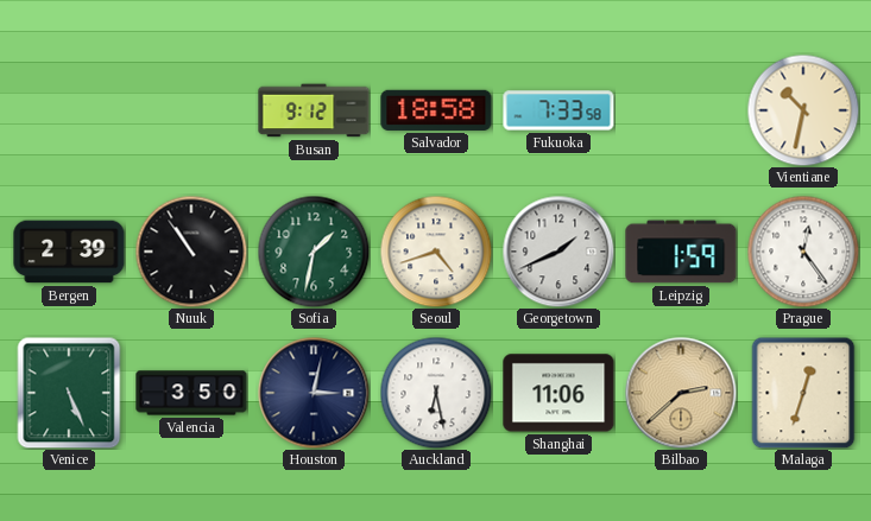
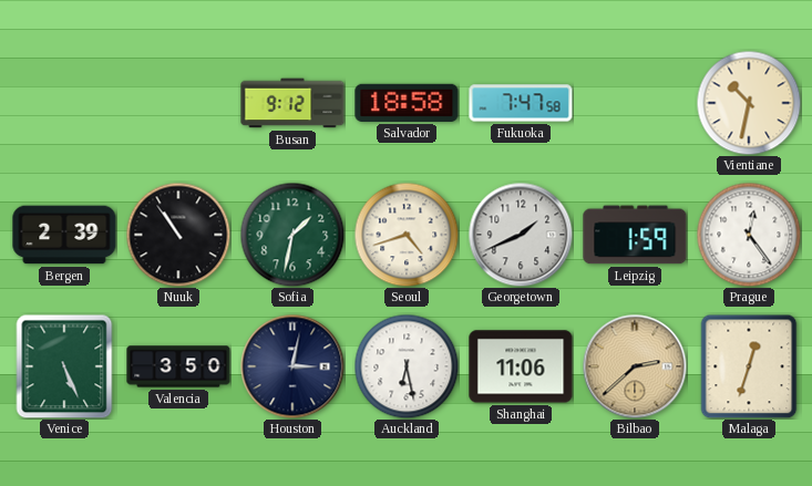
Fukuoka: 7:33 -> 7:47
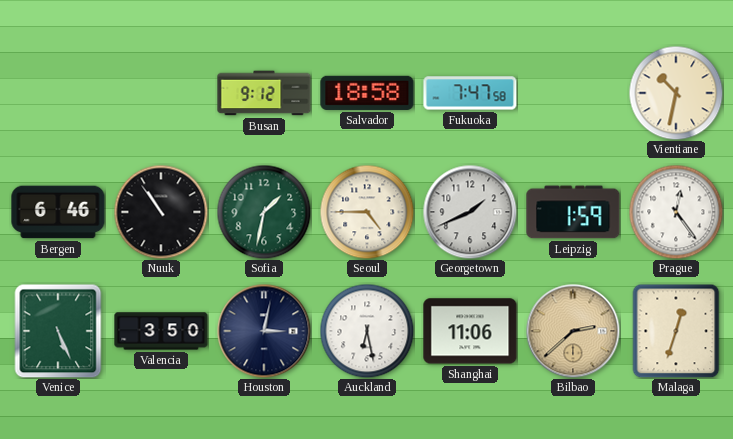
Bergen: 2:39 -> 6:46
Seoul: 4:42 -> 4:45
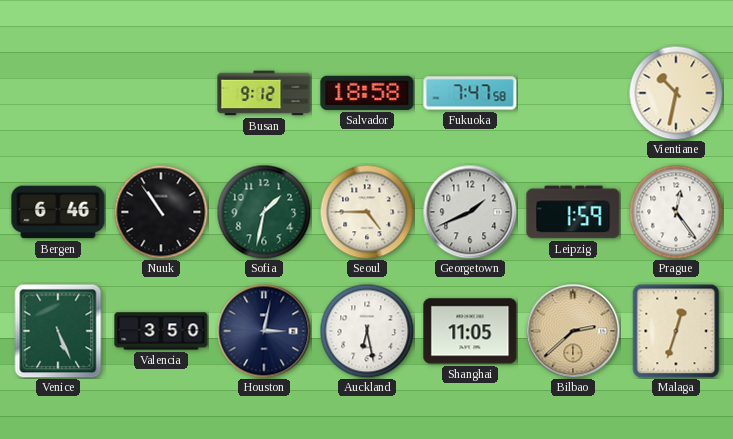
Shanghai: 11:06 -> 11:05
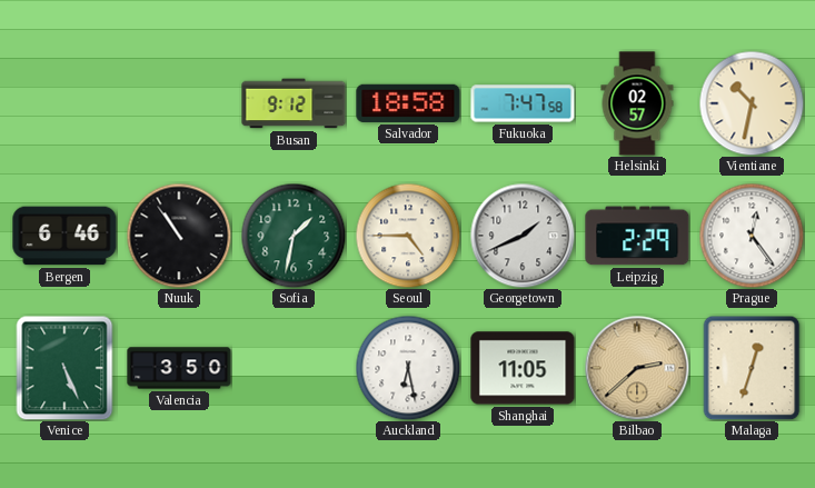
Helsinki: none -> 02:57
Leipzig: 1:59 -> 2:29
Houston: 3:02 -> none
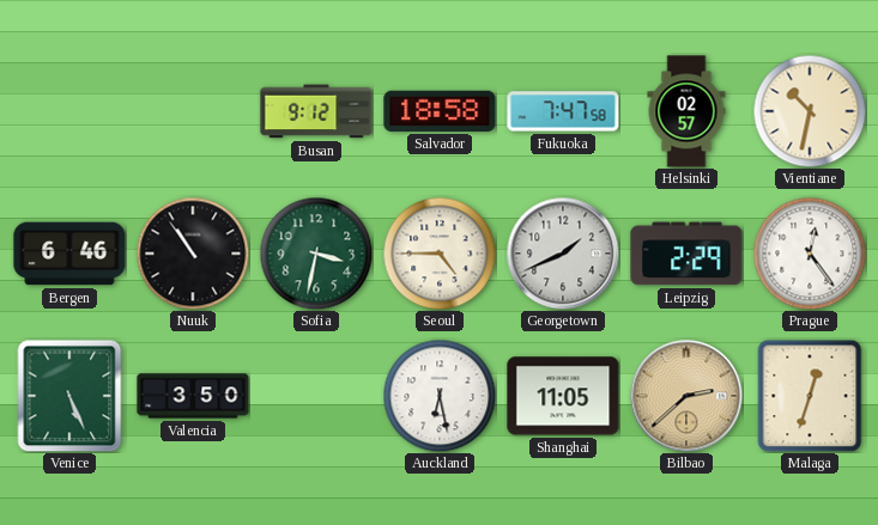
Sofia: 1:32 -> 3:32
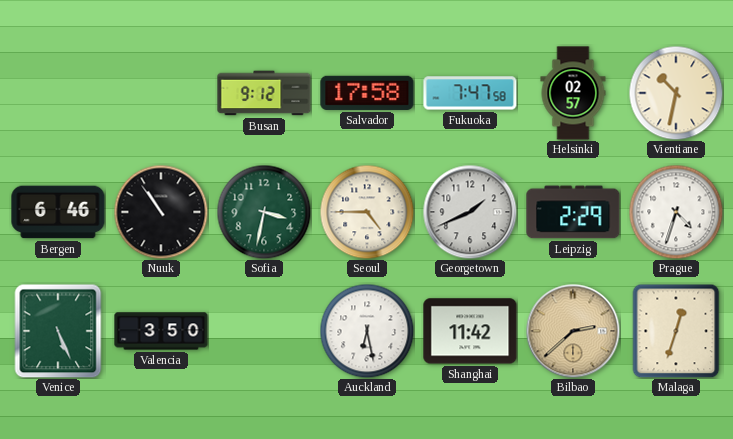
Salvador: 18:58 -> 17:58
Prague: 12:24 -> 4:33
Shanghai: 11:05 -> 11:42
